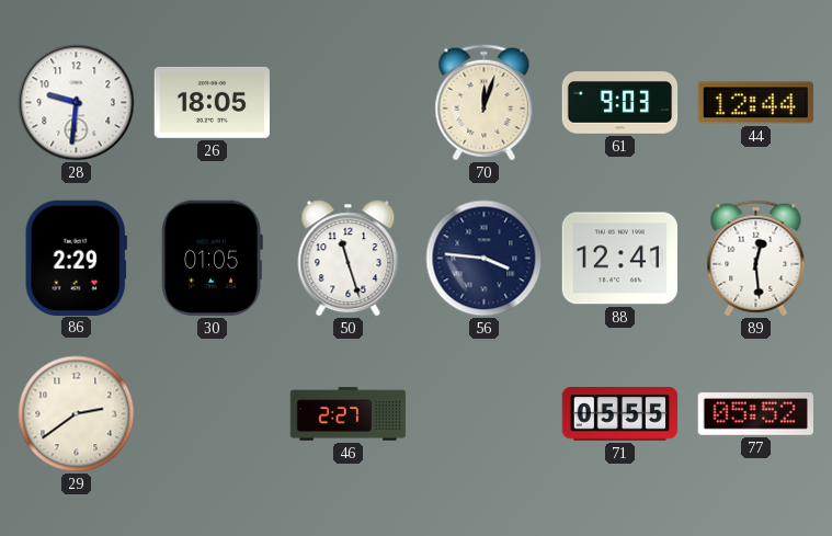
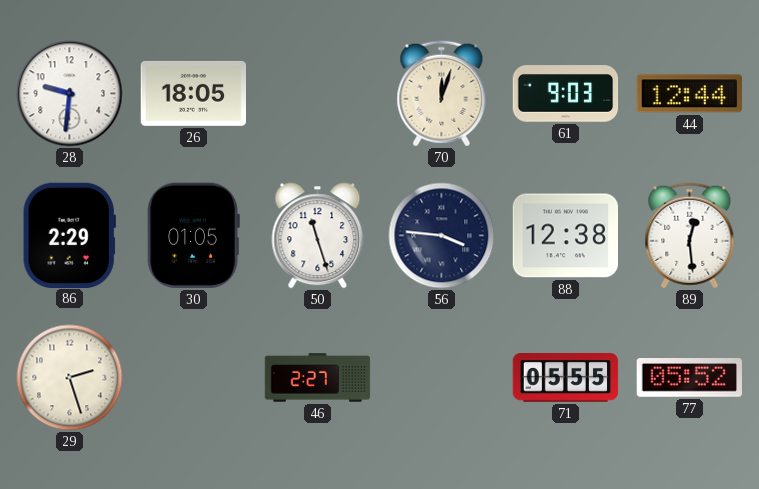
88: 12:41 -> 12:38
29: 2:39 -> 2:27
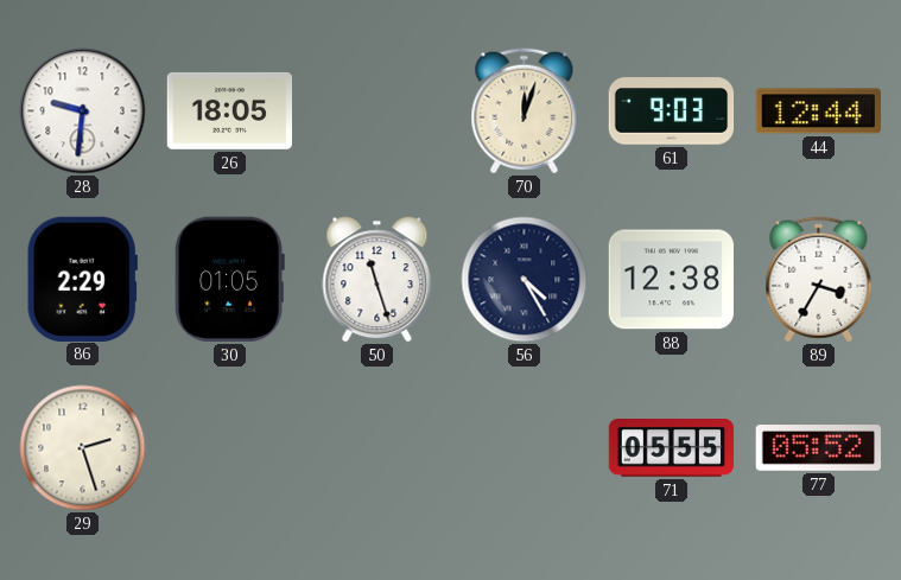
56: 3:46 -> 4:25
89: 12:29 -> 3:35
46: 2:27 -> none
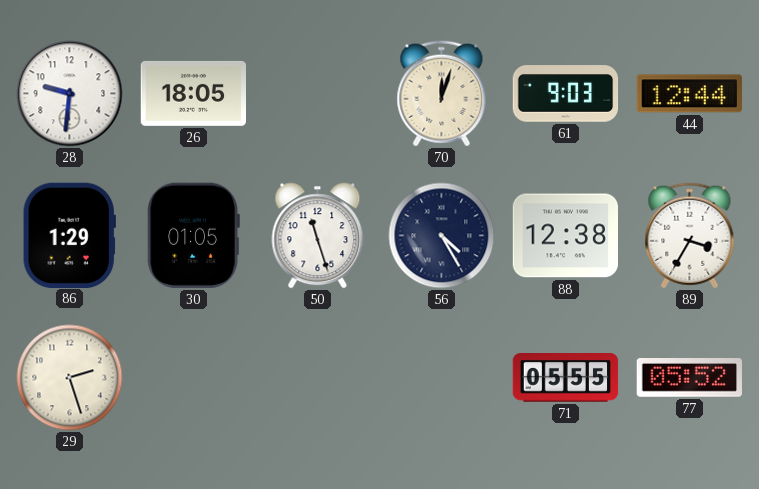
86: 2:29 -> 1:29
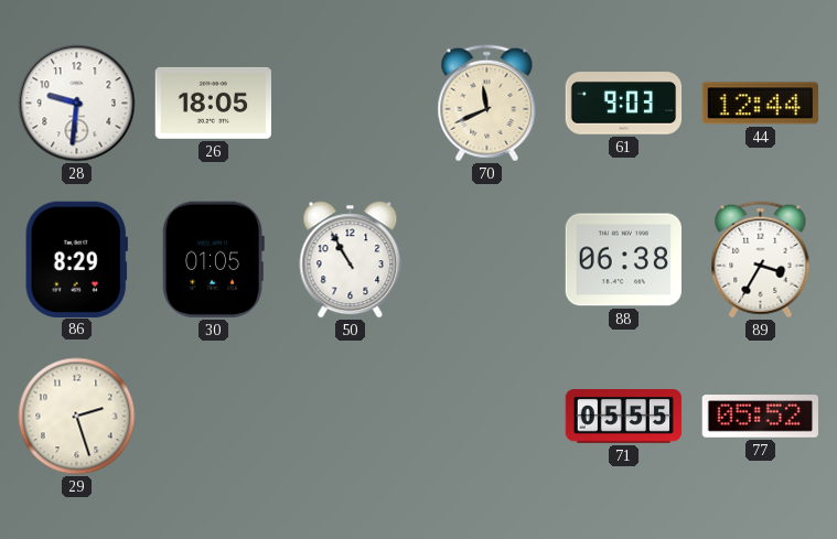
70: 12:03 -> 11:41
86: 1:29 -> 8:29
50: 11:27 -> 10:55
56: 4:25 -> none
88: 12:38 -> 06:38
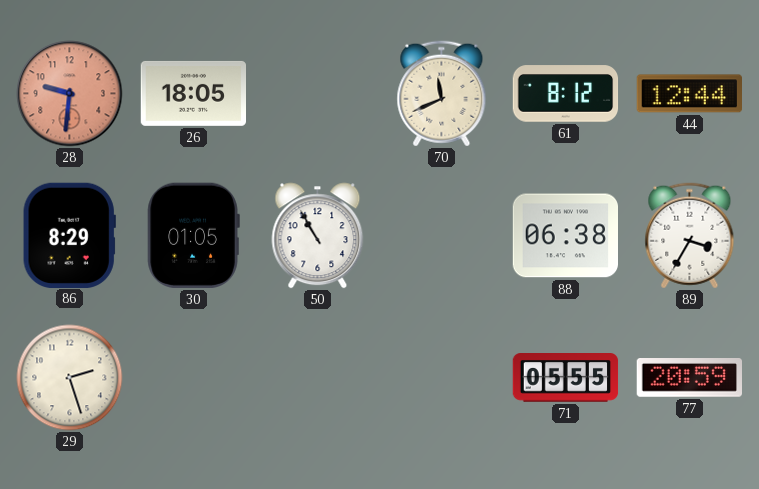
28 dial: white -> salmon
61: 9:03 -> 8:12
77: 05:52 -> 20:59
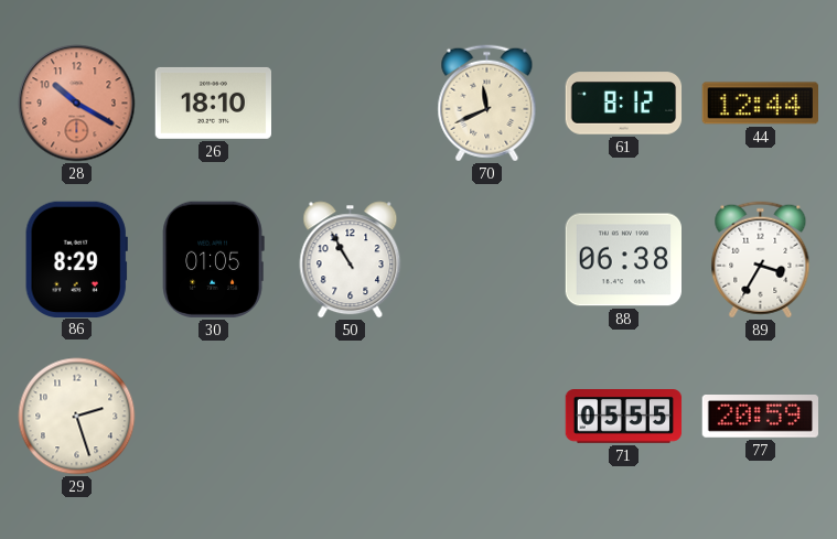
28: 9:31 -> 10:20
26: 18:05 -> 18:10
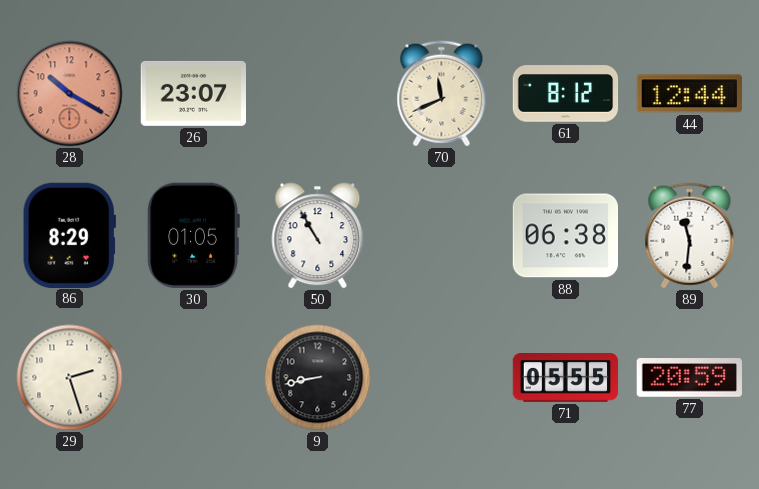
26: 18:10 -> 23:07
89: 3:35 -> 11:31
9: none -> 8:43
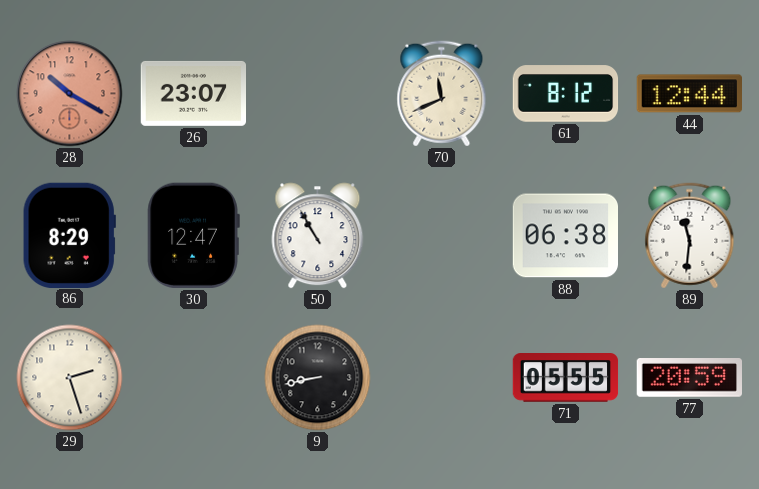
30: 01:05 -> 12:47
